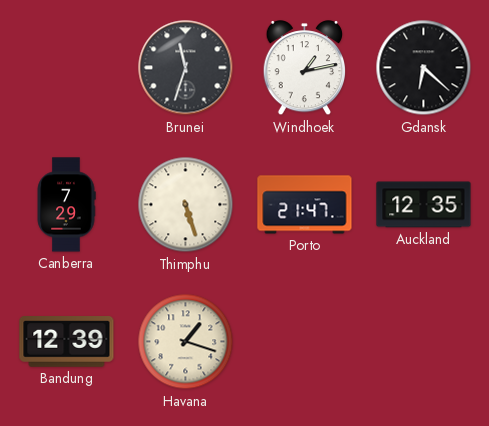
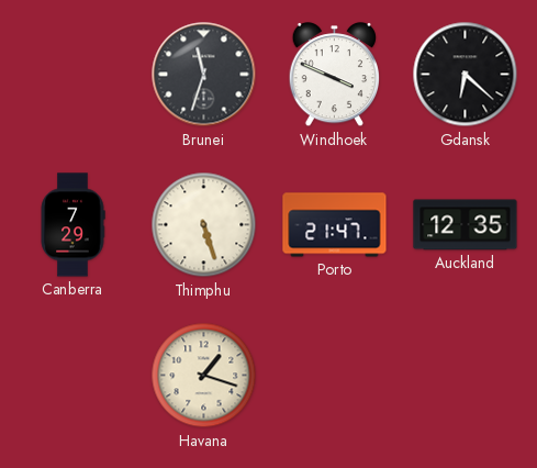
Windhoek: 1:13 -> 3:49
Bandung: 12:39 -> none
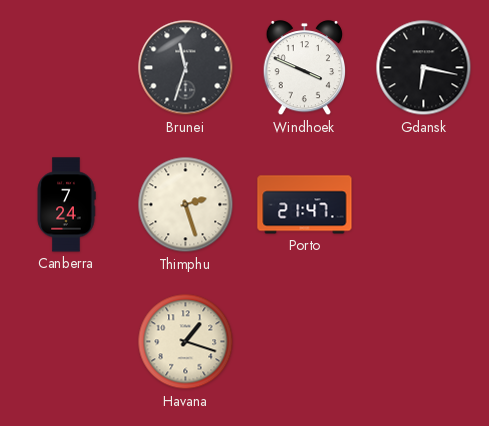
Gdansk: 6:22 -> 6:17
Canberra: 7:29 -> 7:24
Thimphu: 5:27 -> 2:27
Auckland: 12:35 -> none
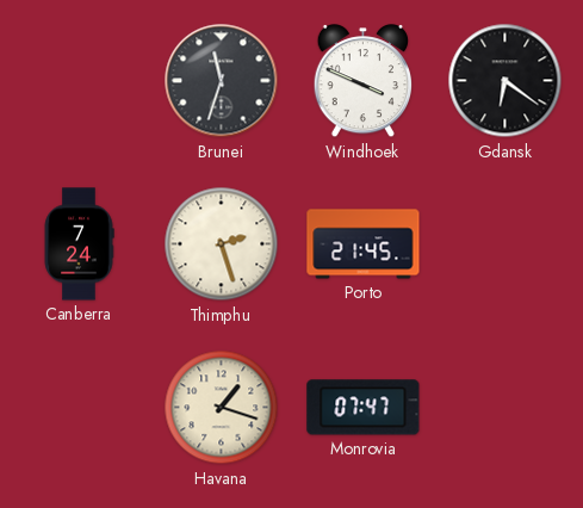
Gdansk: 6:17 -> 6:21
Porto: 21:47 -> 21:45
Monrovia: none -> 07:47
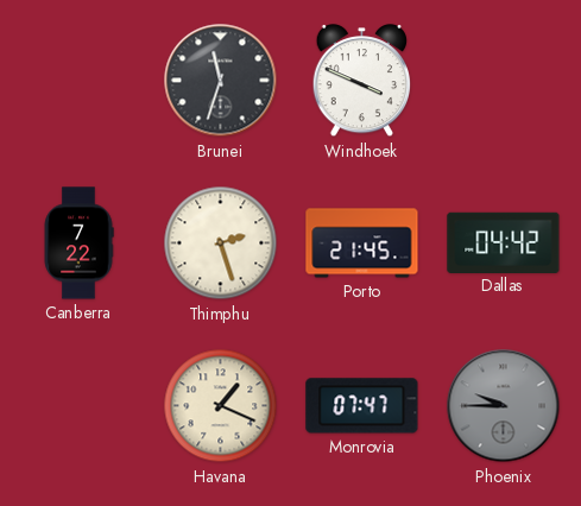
Gdansk: 6:21 -> none
Canberra: 7:24 -> 7:22
Dallas: none -> 04:42
Havana: 1:18 -> 1:19
Phoenix: none -> 9:45
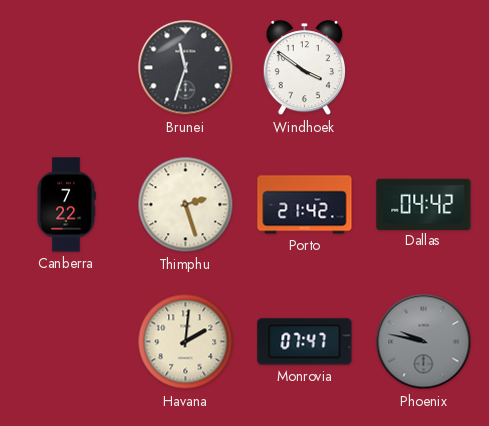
Windhoek: 3:49 -> 3:51
Porto: 21:45 -> 21:42
Havana: 1:19 -> 2:01
Phoenix: 9:45 -> 9:47
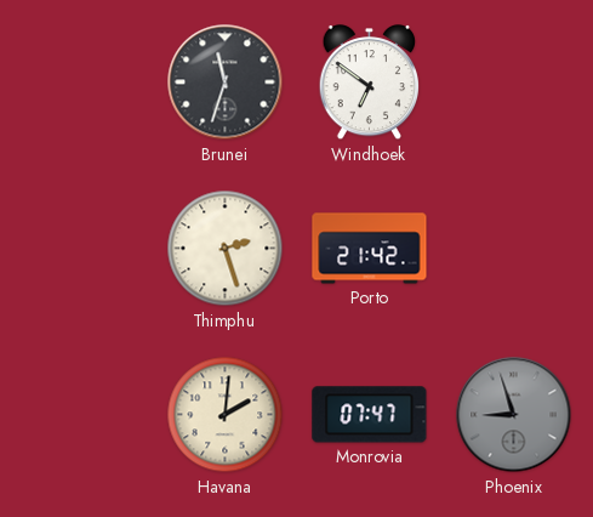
Windhoek: 3:51 -> 6:51
Canberra: 7:22 -> none
Dallas: 04:42 -> none
Phoenix: 9:47 -> 8:57
